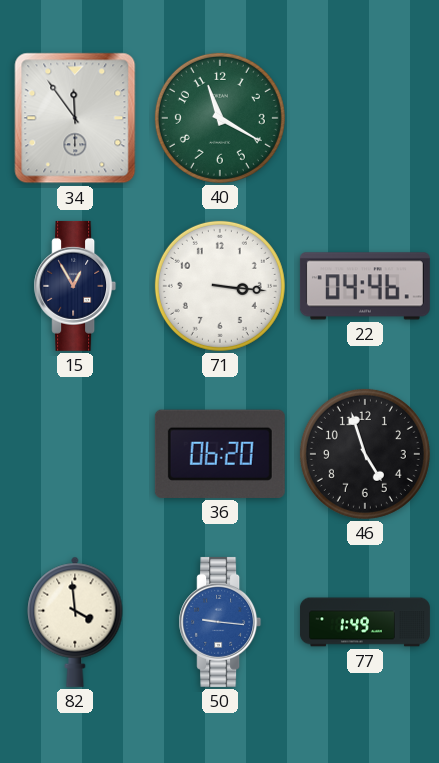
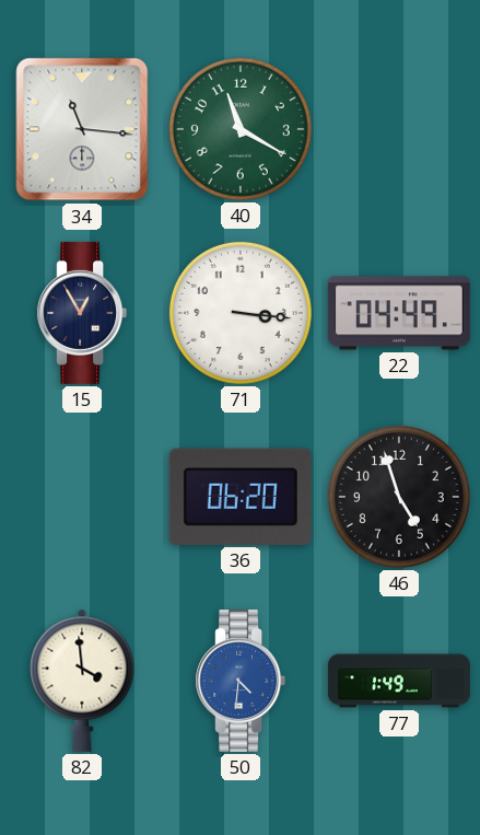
34: 11:54 -> 11:16
22: 04:46 -> 04:49
50: 9:16 -> 4:31
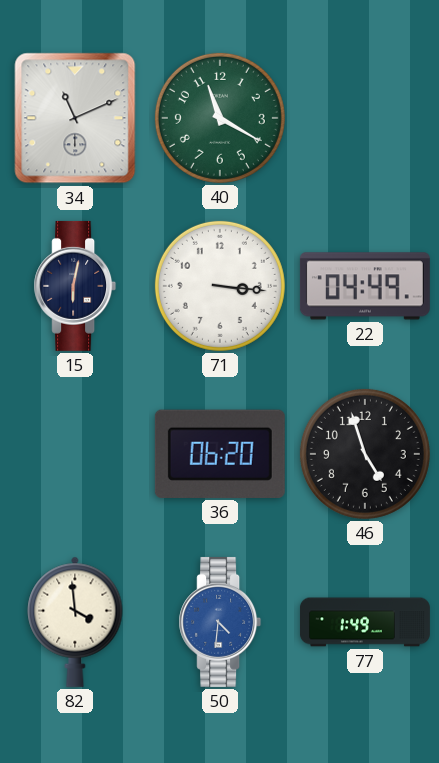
34: 11:16 -> 11:11
15: 12:55 -> 6:02
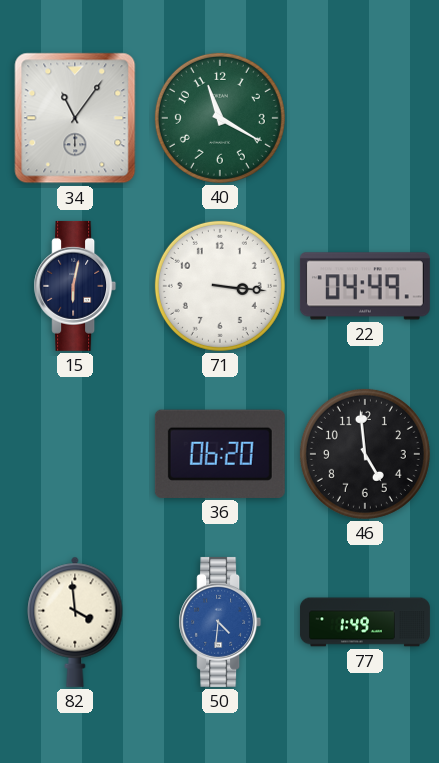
34: 11:11 -> 11:06
46: 4:57 -> 4:59
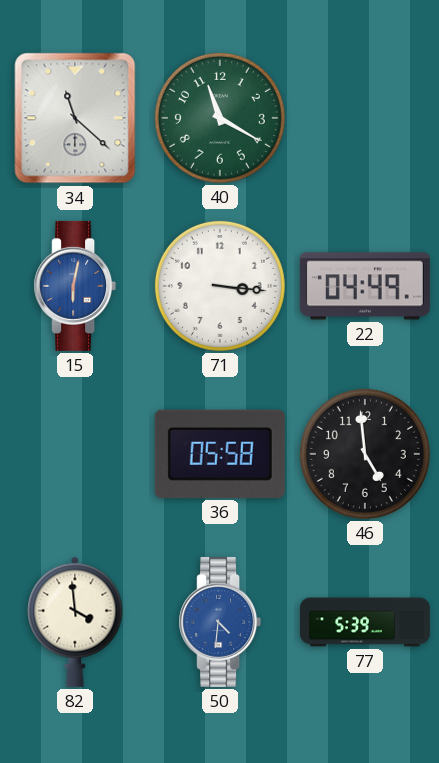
34: 11:06 -> 11:22
15 dial: navy -> blue
36: 06:20 -> 05:58
77: 1:49 -> 5:39
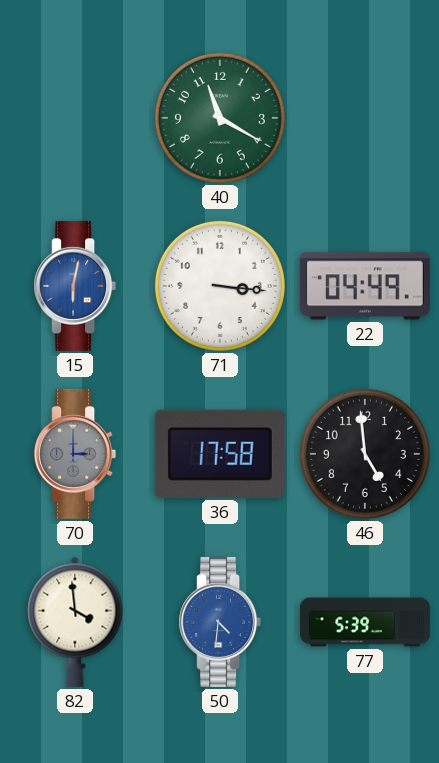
34: 11:22 -> none
70: none -> 3:00
36: 05:58 -> 17:58
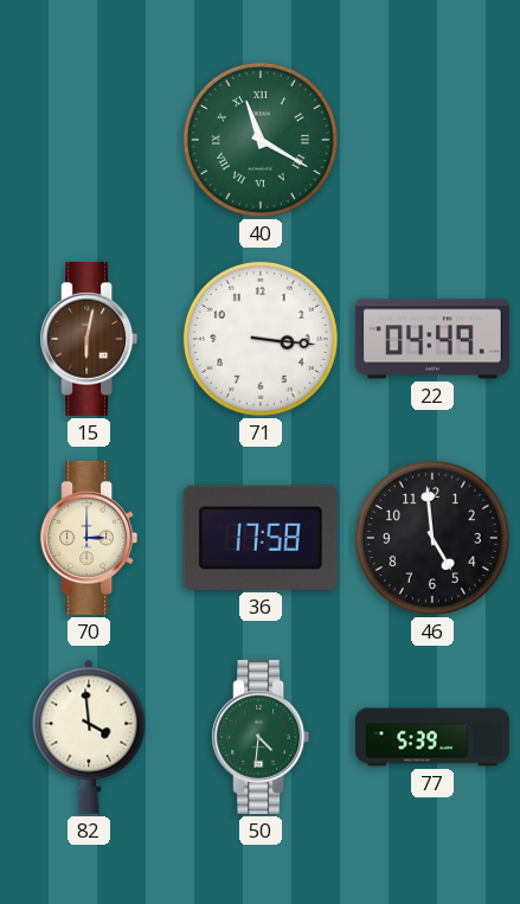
40 numerals: Arabic -> Roman
15 dial: blue -> brown
70 dial: grey -> cream
50 dial: blue -> green
